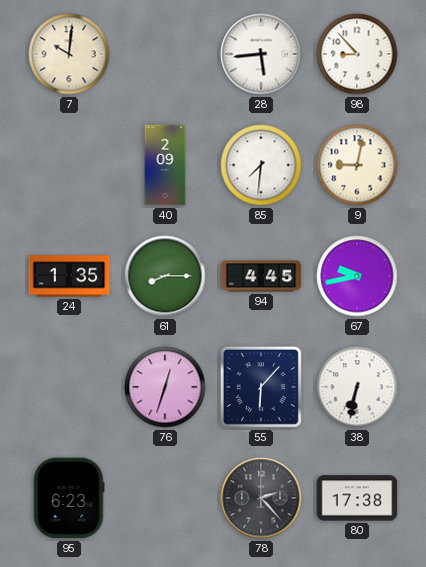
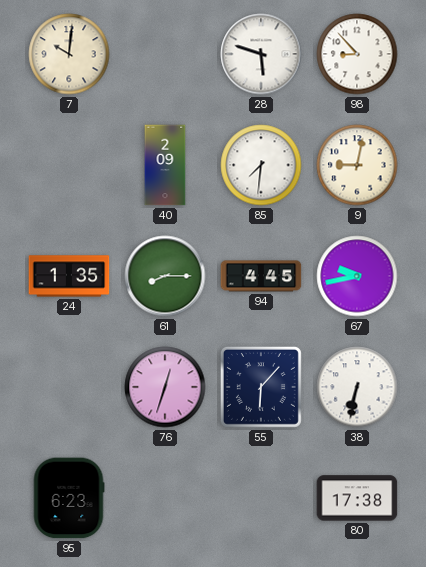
28: 5:44 -> 5:48
78: 2:23 -> none
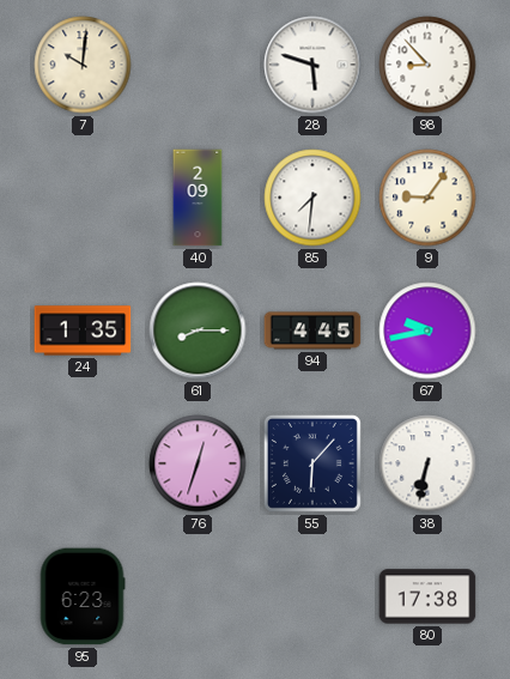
9: 9:02 -> 9:06
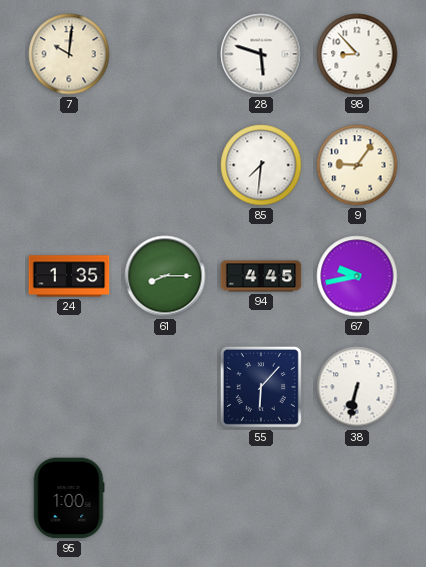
40: 2:09 -> none
76: 12:33 -> none
95: 6:23 -> 1:00
80: 17:38 -> none
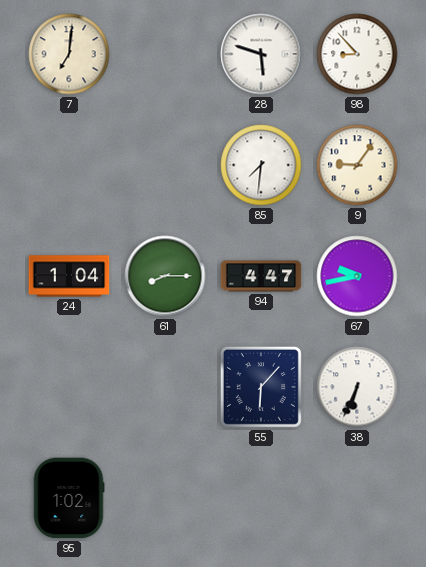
7: 10:01 -> 7:01
24: 1:35 -> 1:04
94: 4:45 -> 4:47
38: 6:32 -> 6:34
95: 1:00 -> 1:02
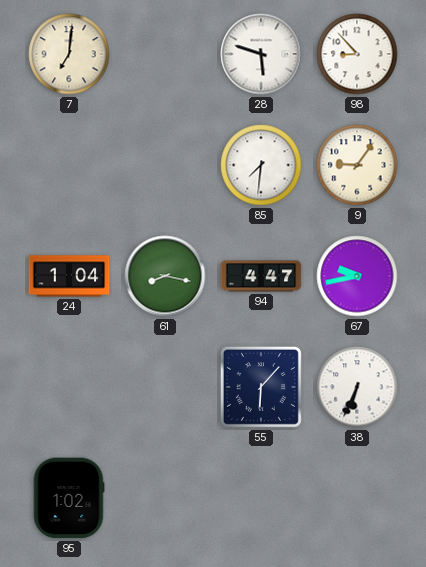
61: 8:15 -> 8:17
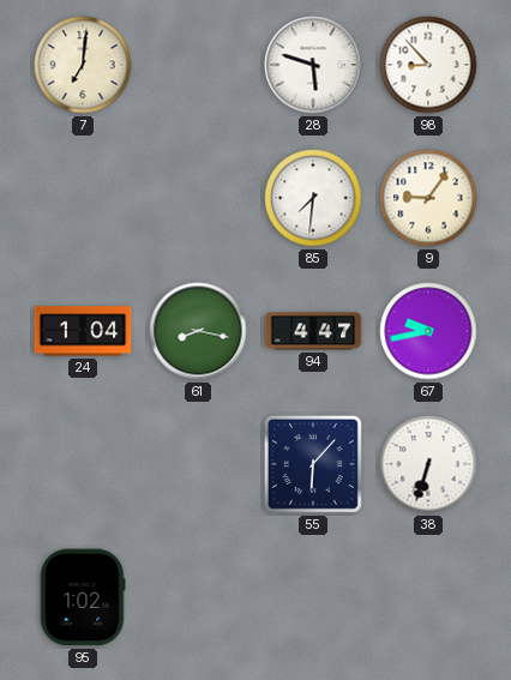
38: 6:34 -> 6:33
